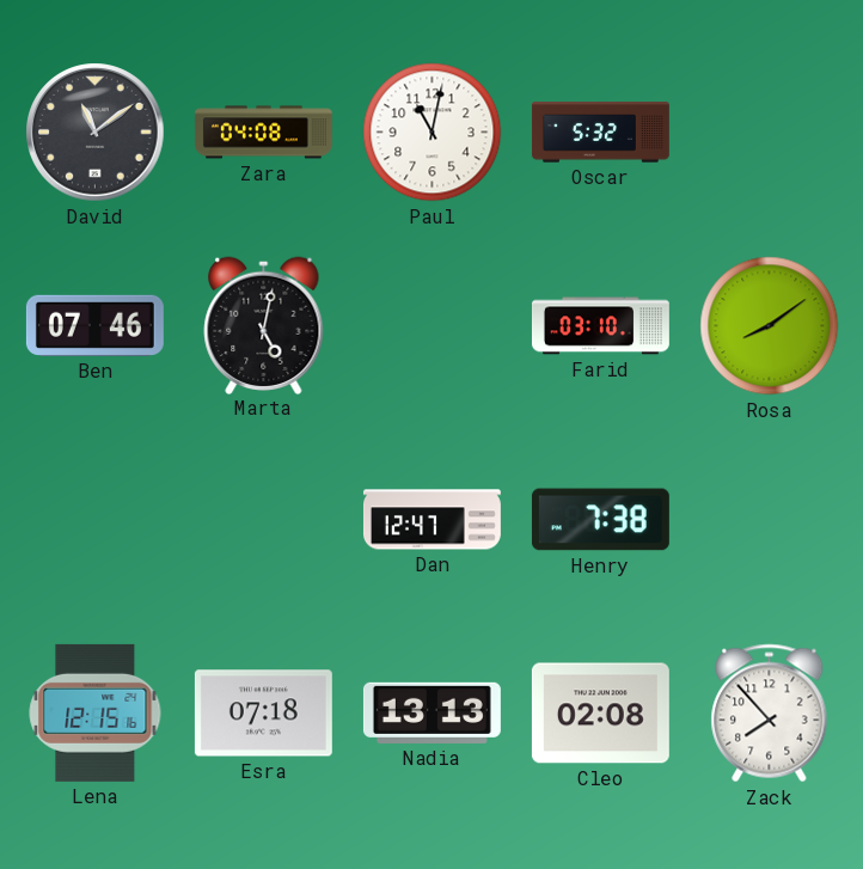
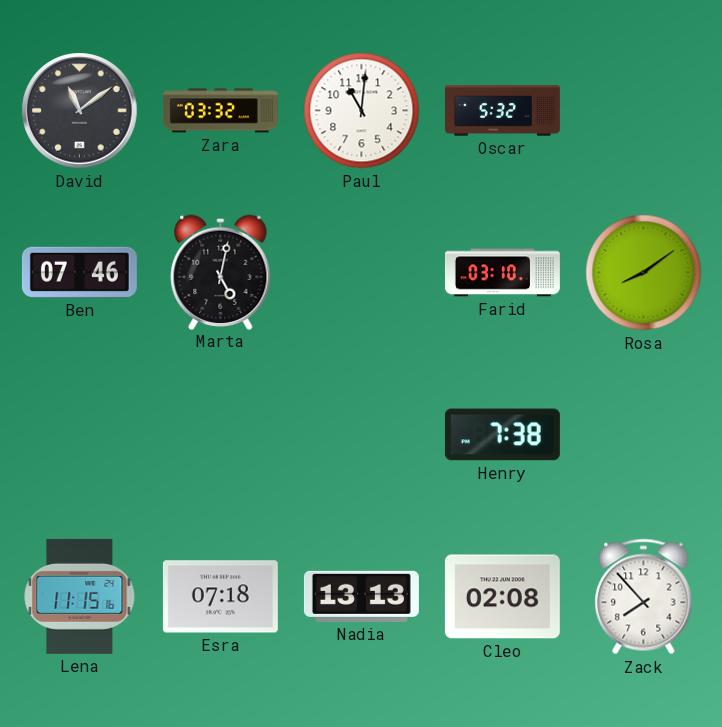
Zara: 04:08 -> 03:32
Paul: 11:02 -> 11:01
Dan: 12:47 -> none
Lena: 12:15 -> 11:15
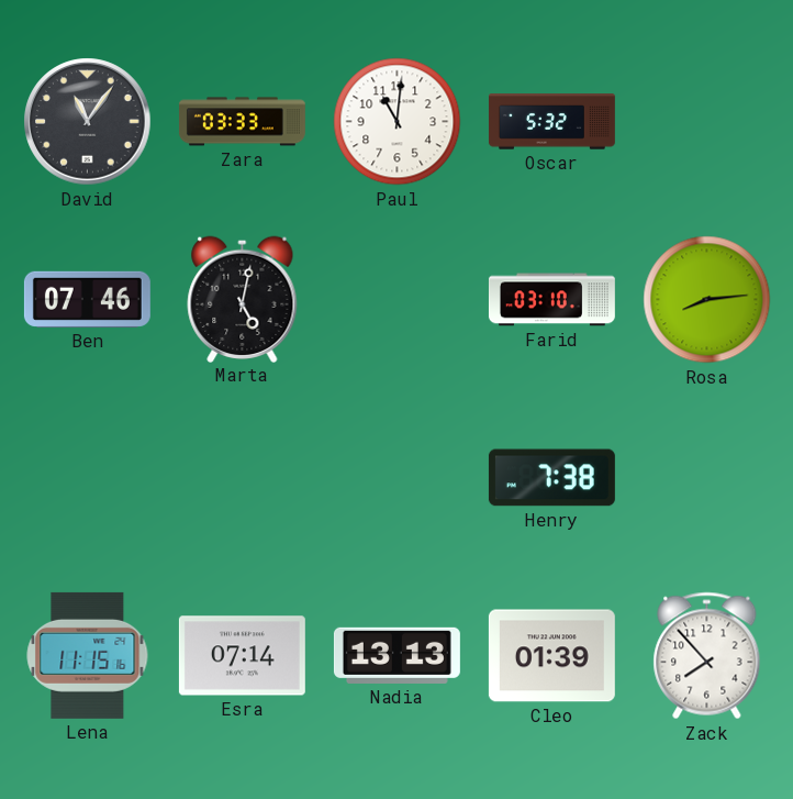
David: 11:09 -> 11:06
Zara: 03:32 -> 03:33
Rosa: 8:09 -> 8:14
Esra: 07:18 -> 07:14
Cleo: 02:08 -> 01:39
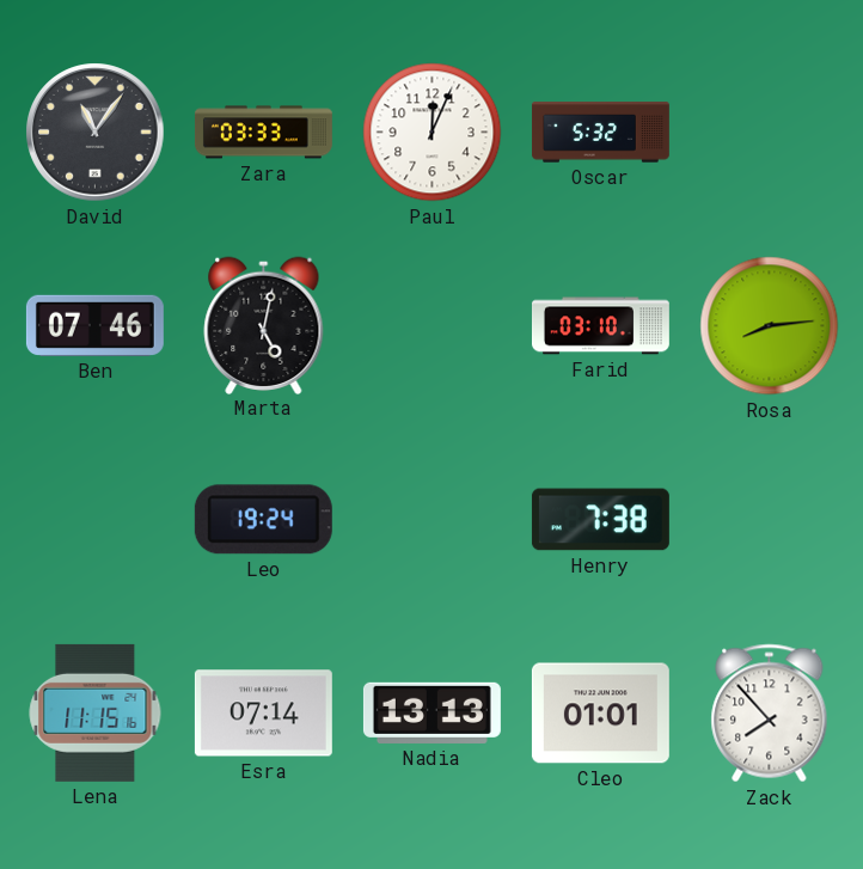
Paul: 11:01 -> 12:04
Leo: none -> 19:24
Cleo: 01:39 -> 01:01
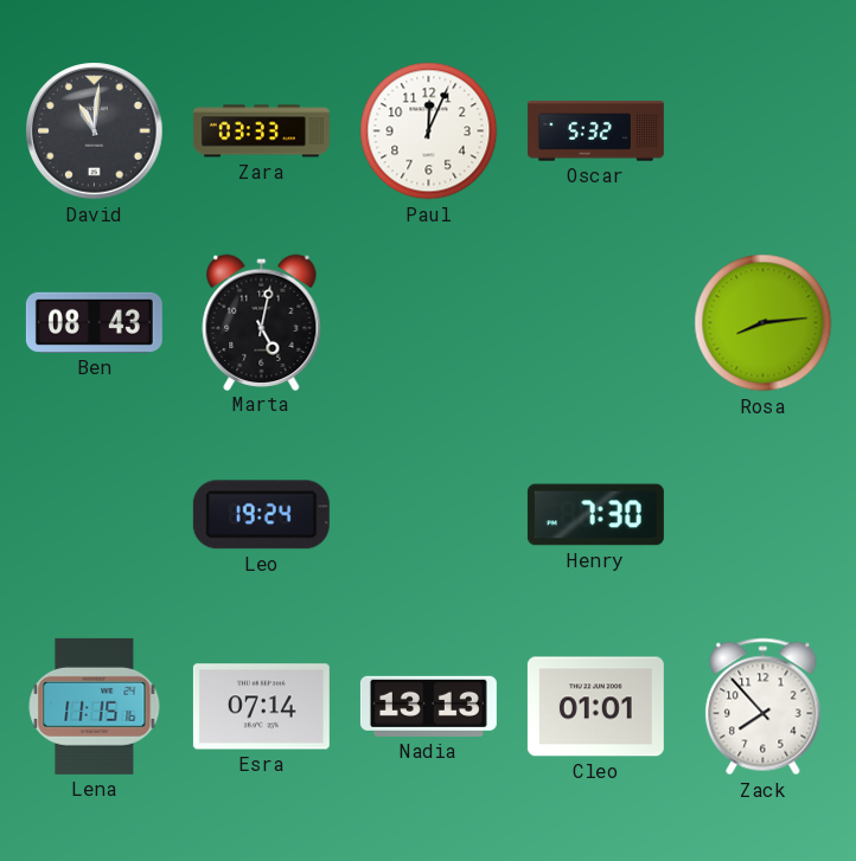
David: 11:06 -> 11:01
Ben: 07:46 -> 08:43
Farid: 03:10 -> none
Henry: 7:38 -> 7:30
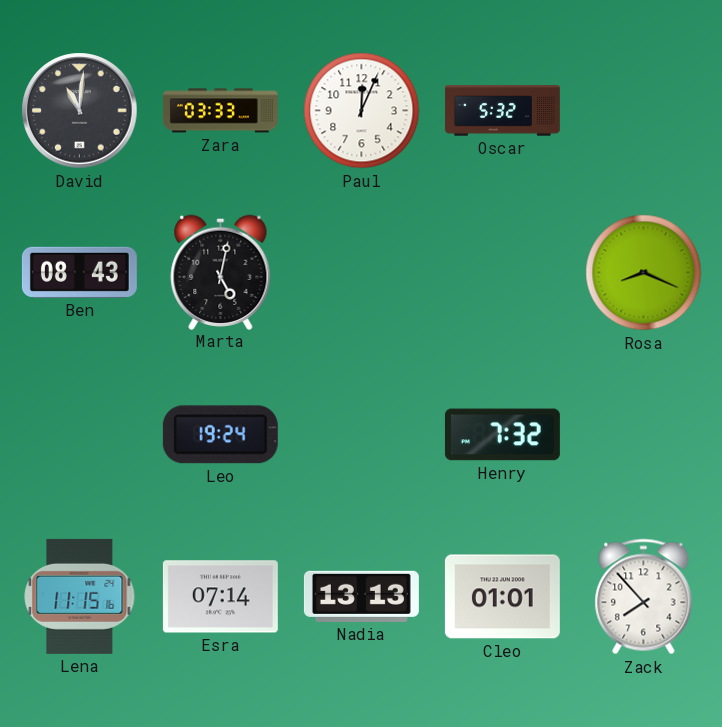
Rosa: 8:14 -> 8:19
Henry: 7:30 -> 7:32
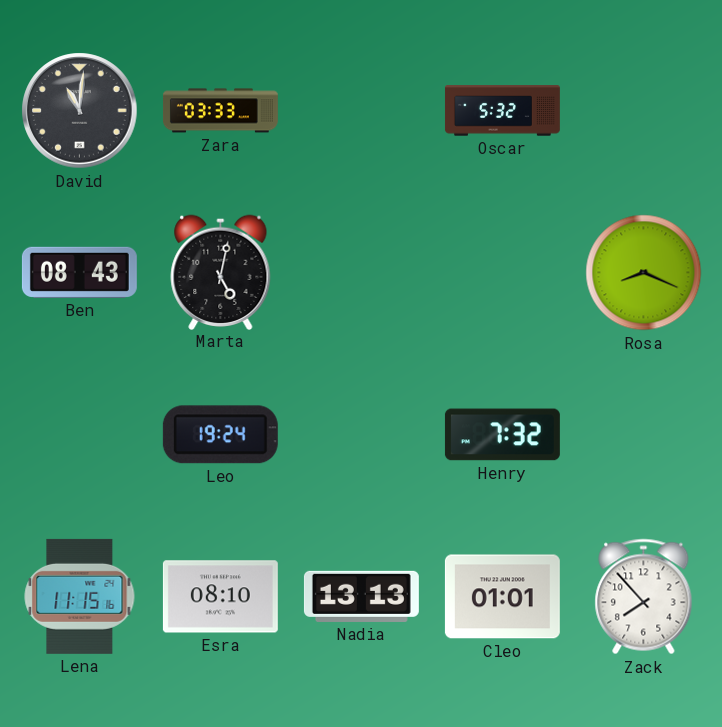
Paul: 12:04 -> none
Esra: 07:14 -> 08:10
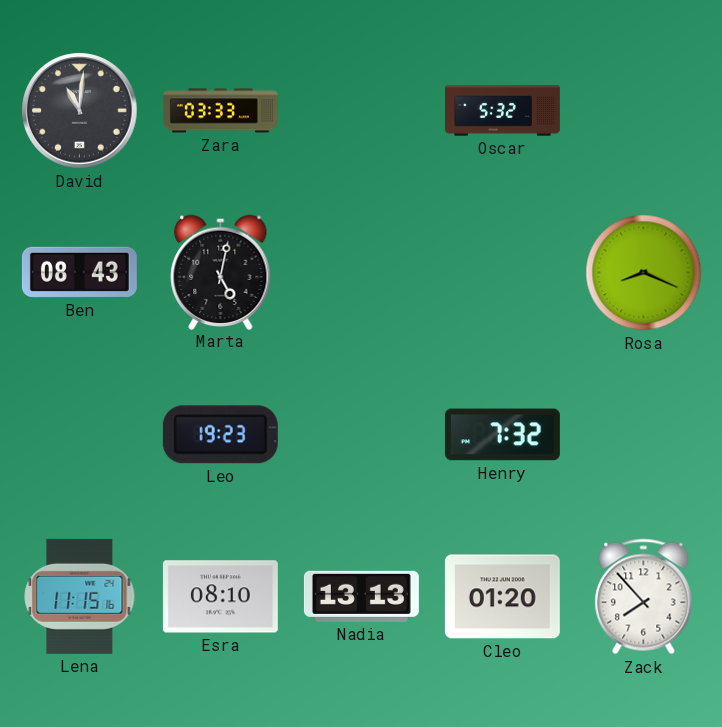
Leo: 19:24 -> 19:23
Cleo: 01:01 -> 01:20
